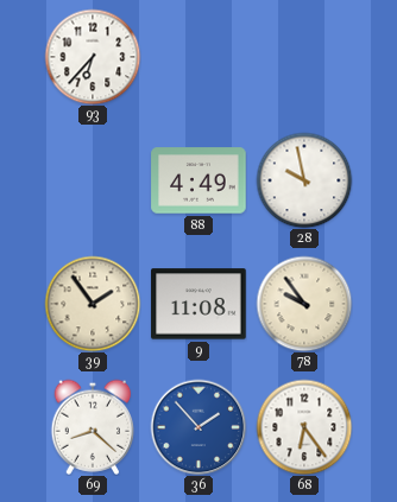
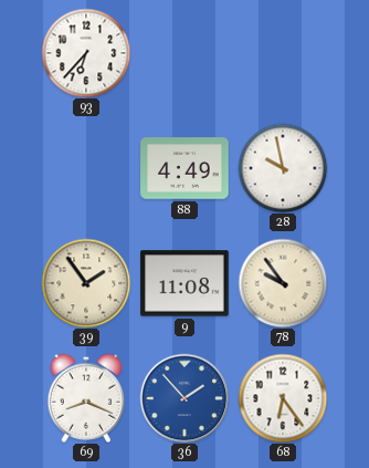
69: 8:22 -> 8:19
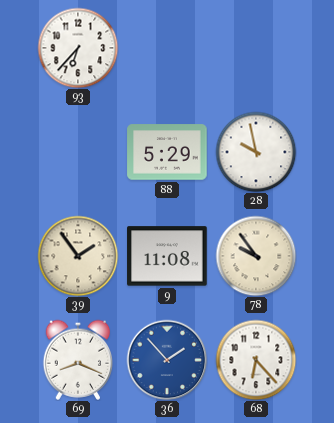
88: 4:49 -> 5:29
68: 6:24 -> 6:23
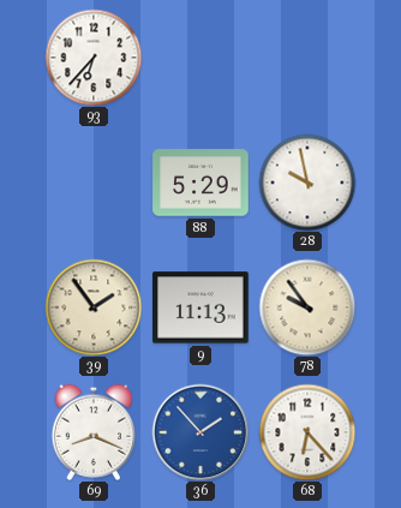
9: 11:08 -> 11:13
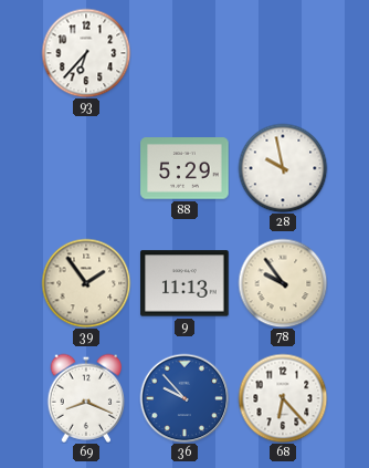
36: 1:53 -> 9:53
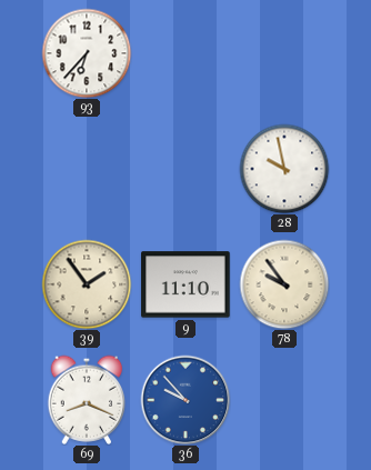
88: 5:29 -> none
9: 11:13 -> 11:10
68: 6:23 -> none
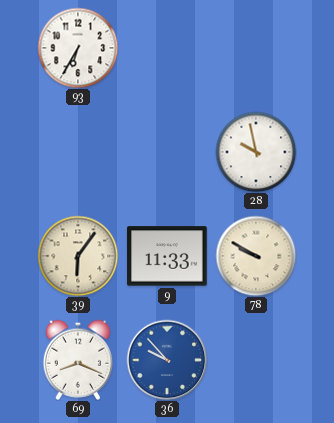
93: 6:37 -> 6:35
39: 1:54 -> 6:06
9: 11:10 -> 11:33
78: 9:54 -> 9:50
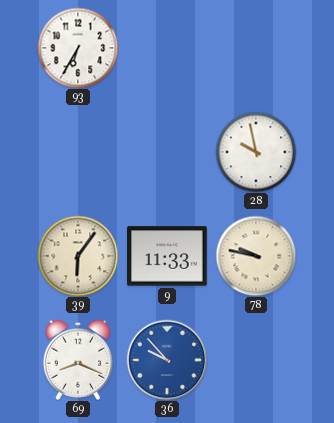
78: 9:50 -> 9:47
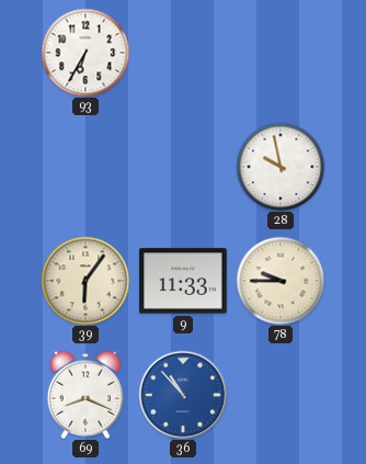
78: 9:47 -> 9:45
36: 9:53 -> 10:53
